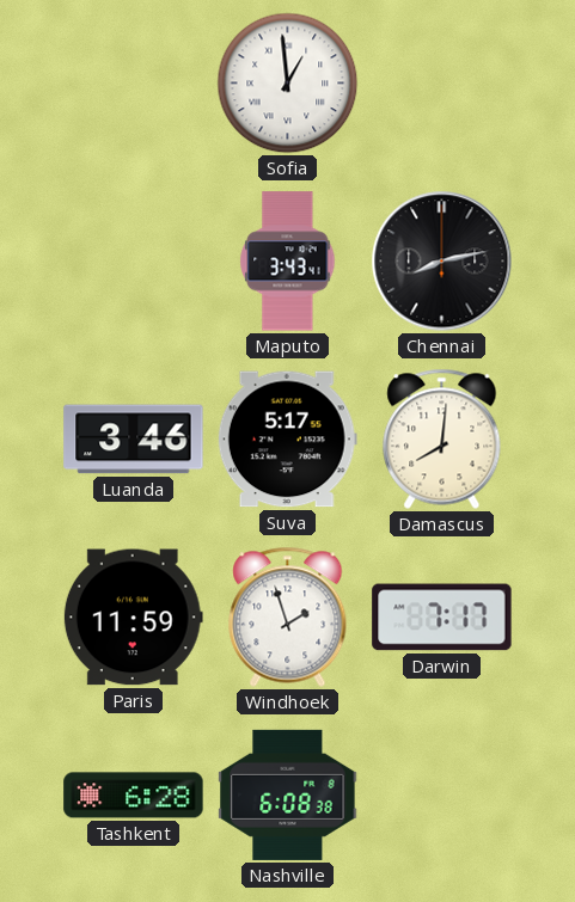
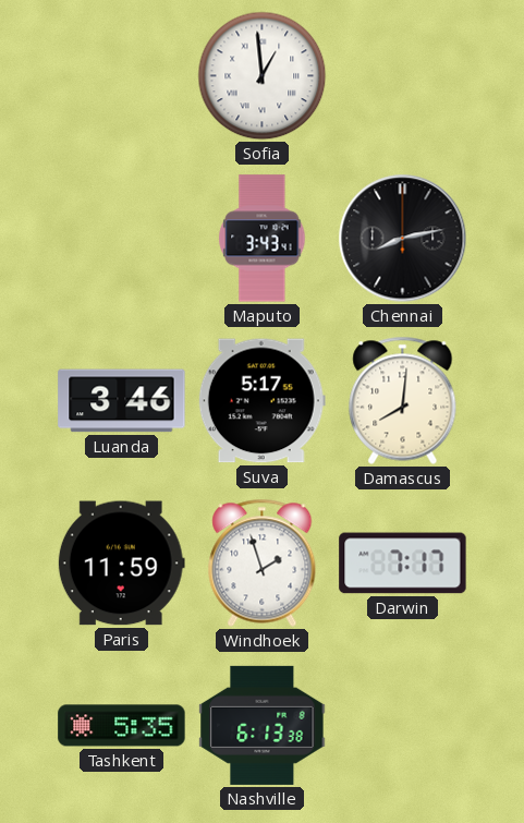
Tashkent: 6:28 -> 5:35
Nashville: 6:08 -> 6:13
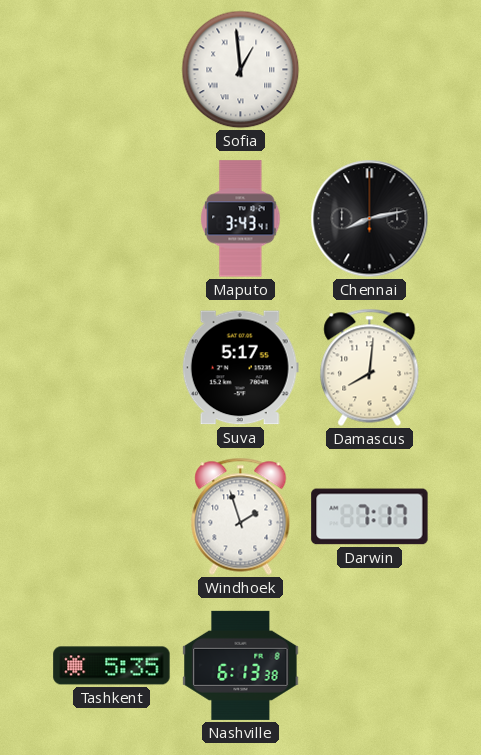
Luanda: 3:46 -> none
Paris: 11:59 -> none
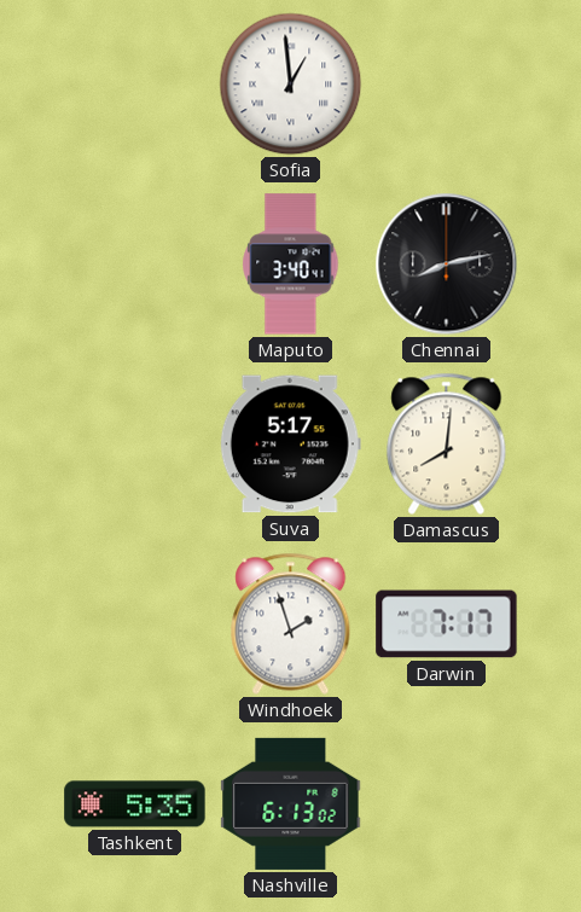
Maputo: 3:43 -> 3:40
Nashville: 6:13:38 -> 6:13:02
